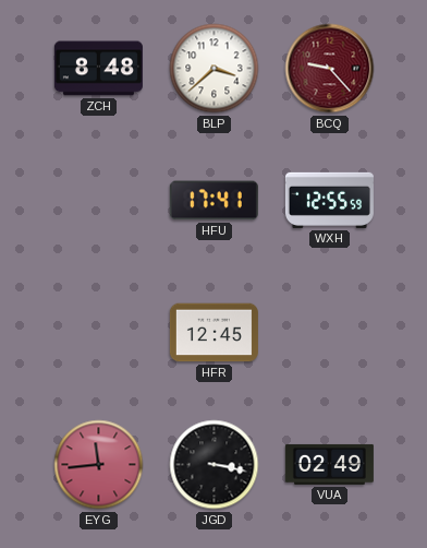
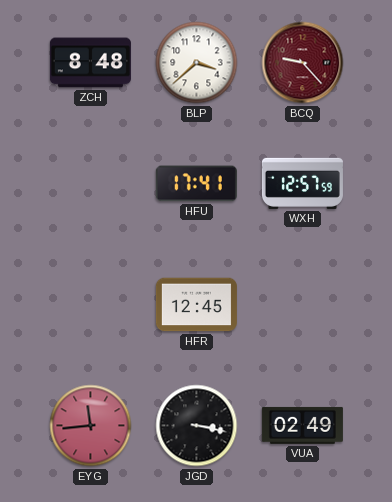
WXH: 12:55 -> 12:57
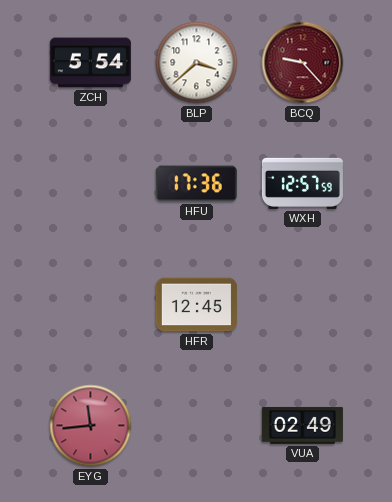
ZCH: 8:48 -> 5:54
HFU: 17:41 -> 17:36
JGD: 3:17 -> none
